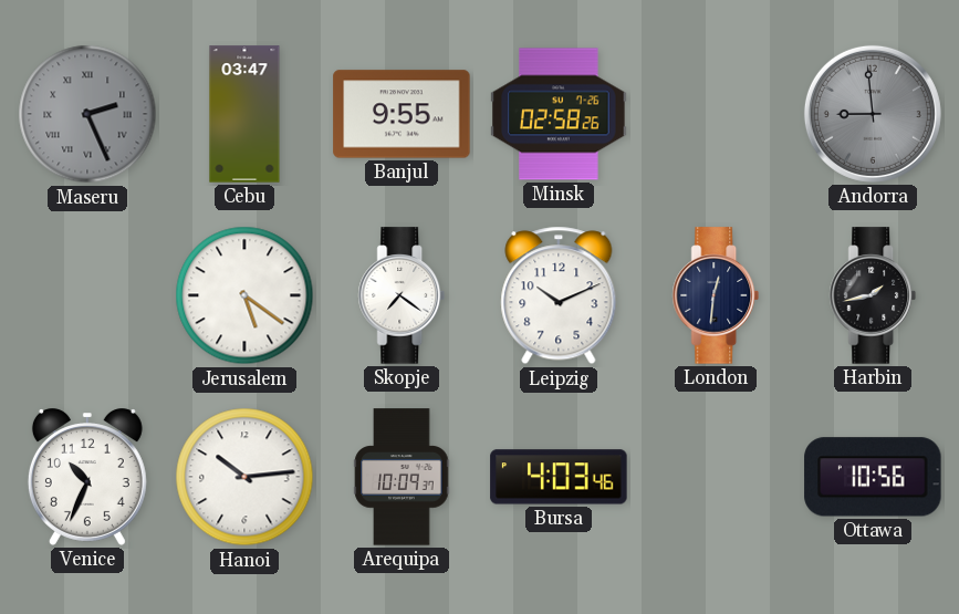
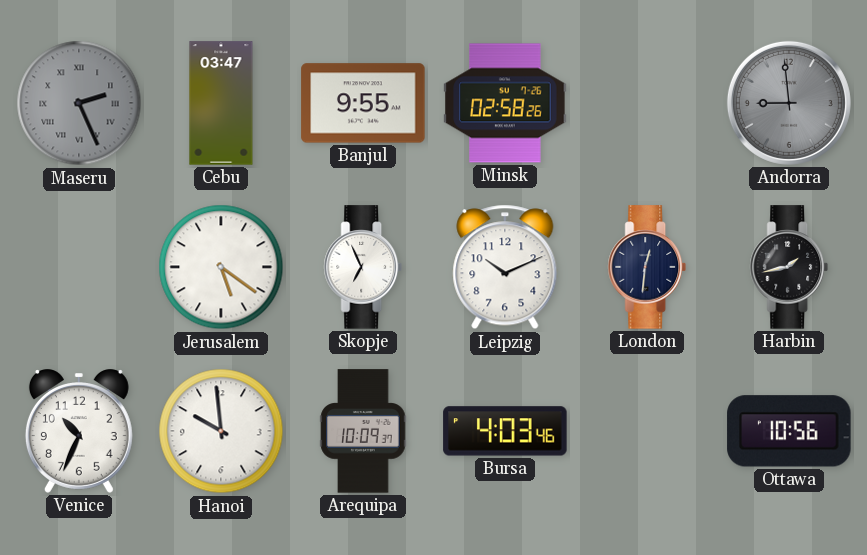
Skopje: 7:21 -> 6:56
Hanoi: 10:14 -> 9:59
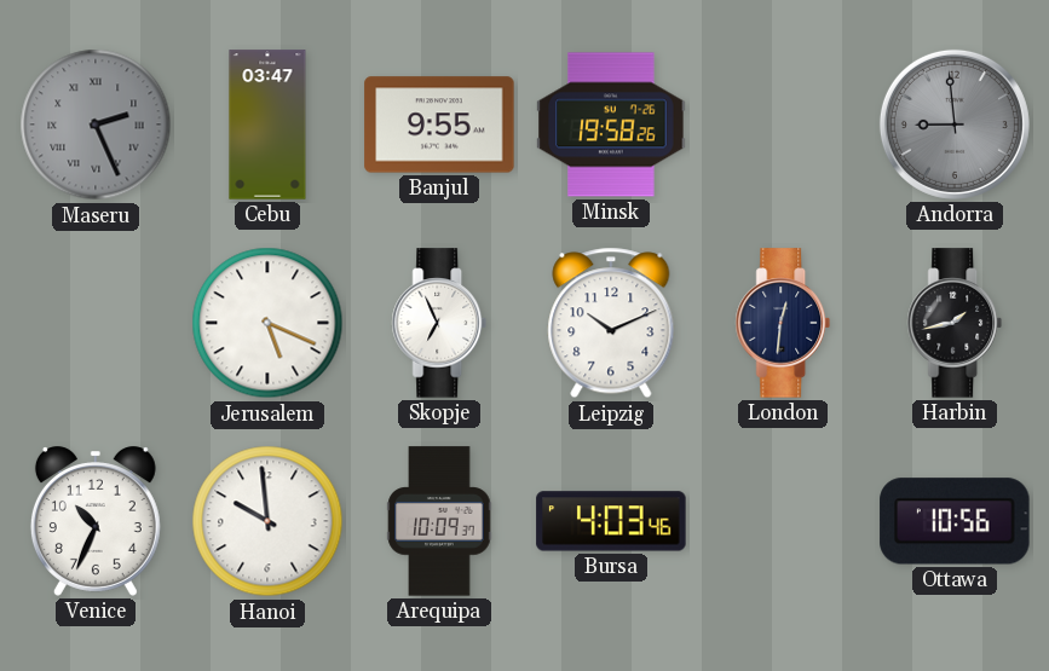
Minsk: 02:58 -> 19:58
Jerusalem: 5:21 -> 5:19
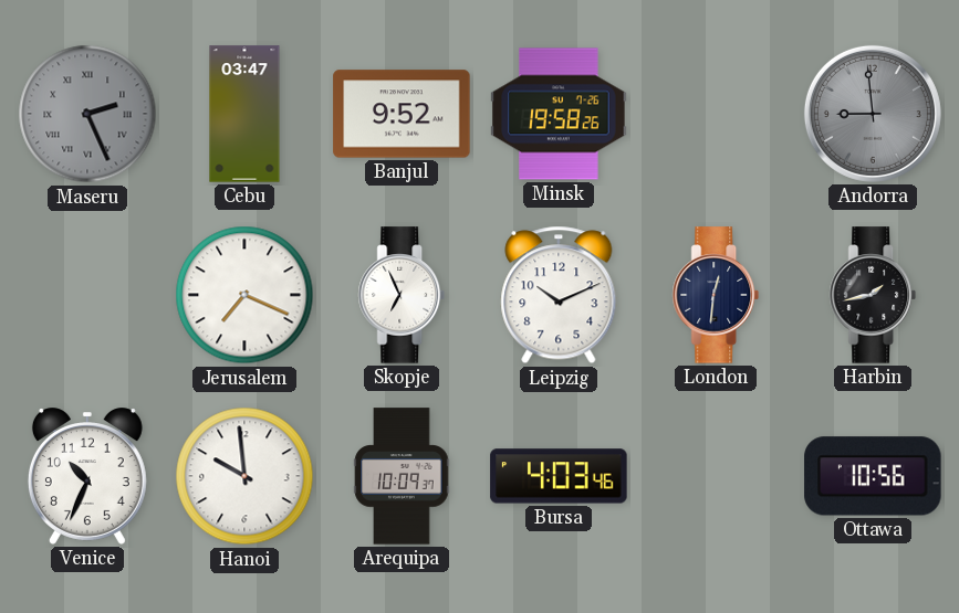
Banjul: 9:55 -> 9:52
Jerusalem: 5:19 -> 7:19
